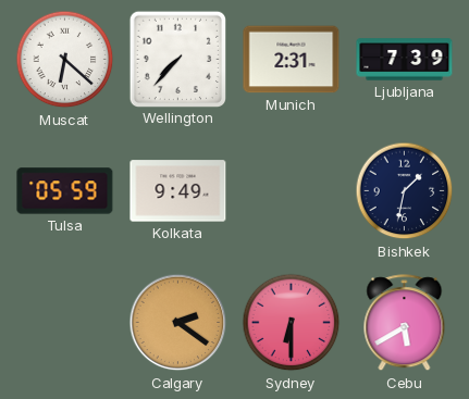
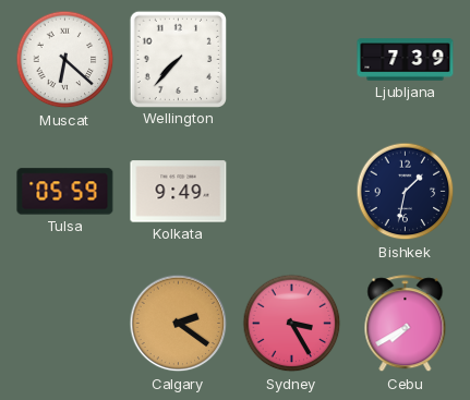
Munich: 2:31 -> none
Sydney: 6:30 -> 3:25
Cebu: 5:40 -> 7:40
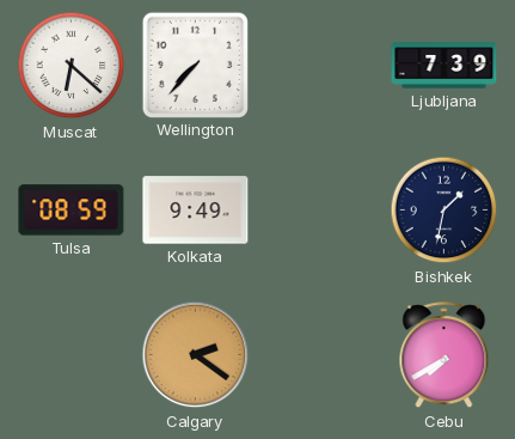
Tulsa: 05:59 -> 08:59
Sydney: 3:25 -> none
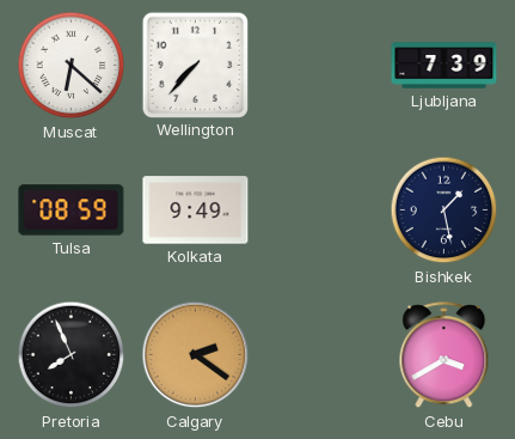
Bishkek: 1:32 -> 1:28
Pretoria: none -> 7:56
Cebu: 7:40 -> 3:40
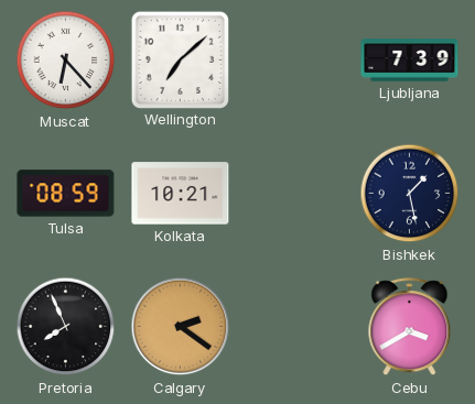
Muscat: 6:22 -> 6:23
Wellington: 7:37 -> 7:08
Kolkata: 9:49 -> 10:21
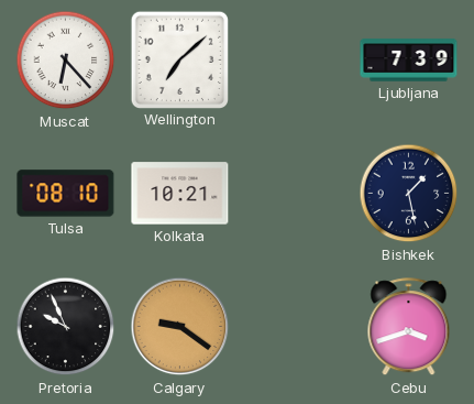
Tulsa: 08:59 -> 08:10
Pretoria: 7:56 -> 9:56
Calgary: 2:21 -> 9:21
Cebu: 3:40 -> 3:42
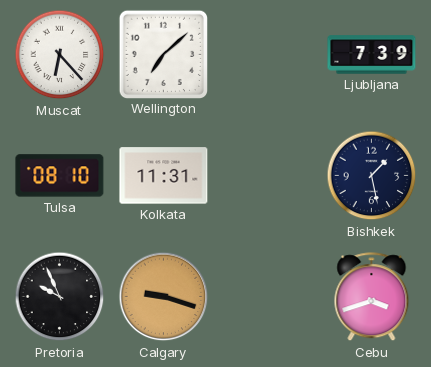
Kolkata: 10:21 -> 11:31
Calgary: 9:21 -> 9:18
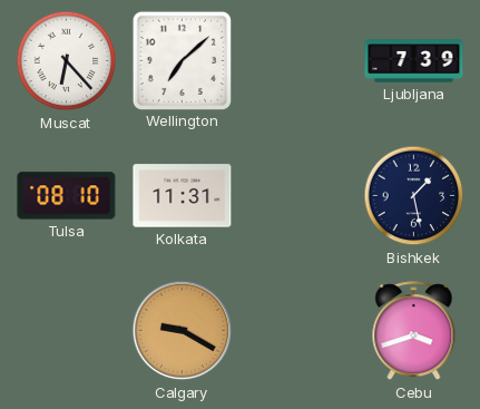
Pretoria: 9:56 -> none
Calgary: 9:18 -> 9:20
